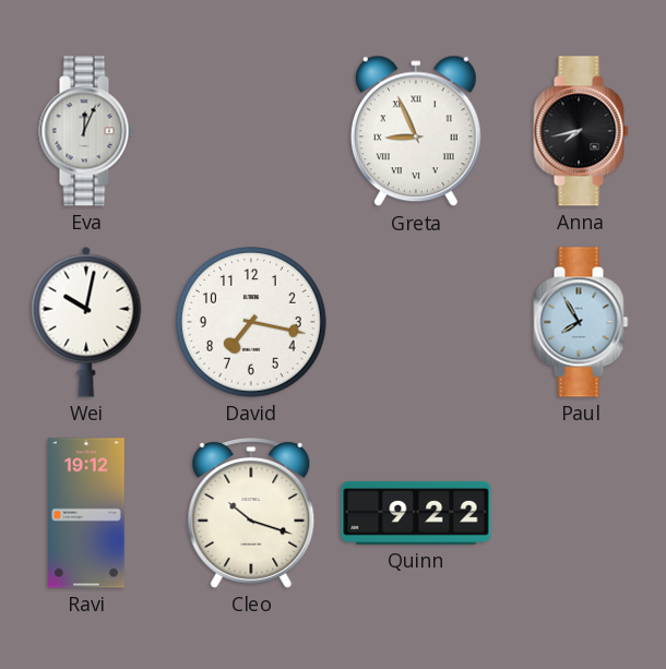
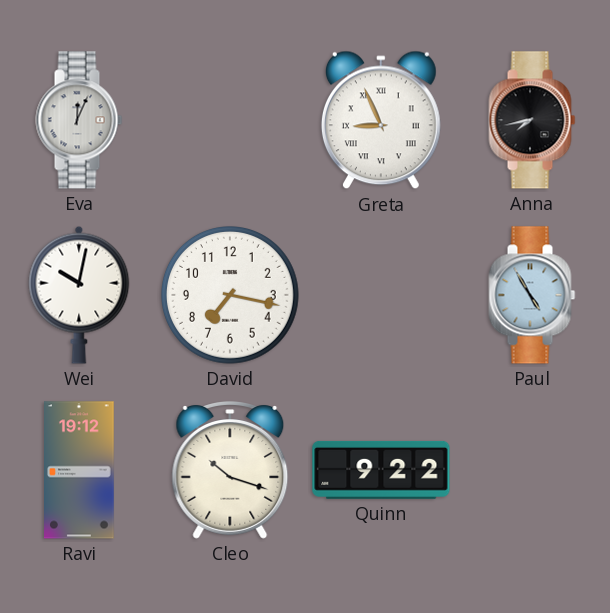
Paul: 7:55 -> 4:55
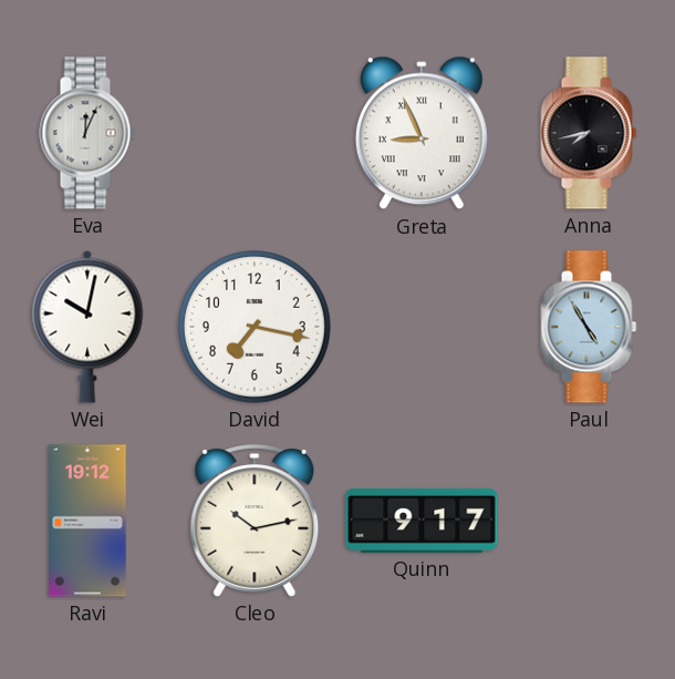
Cleo: 10:18 -> 10:13
Quinn: 9:22 -> 9:17
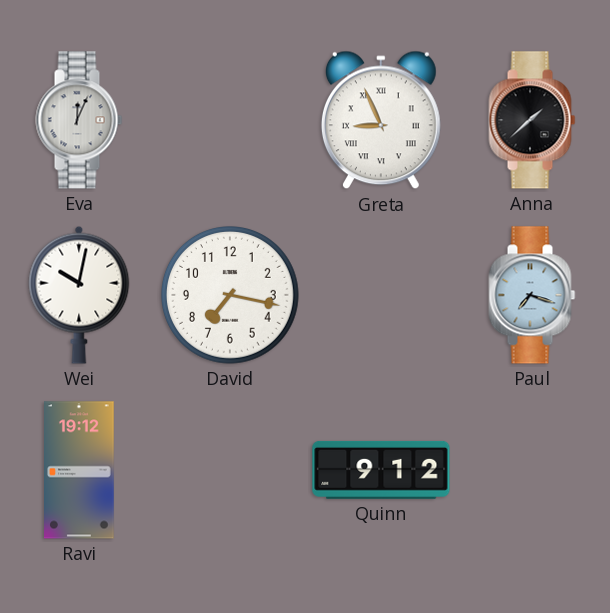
Anna: 7:43 -> 1:38
Paul: 4:55 -> 7:18
Cleo: 10:13 -> none
Quinn: 9:17 -> 9:12
